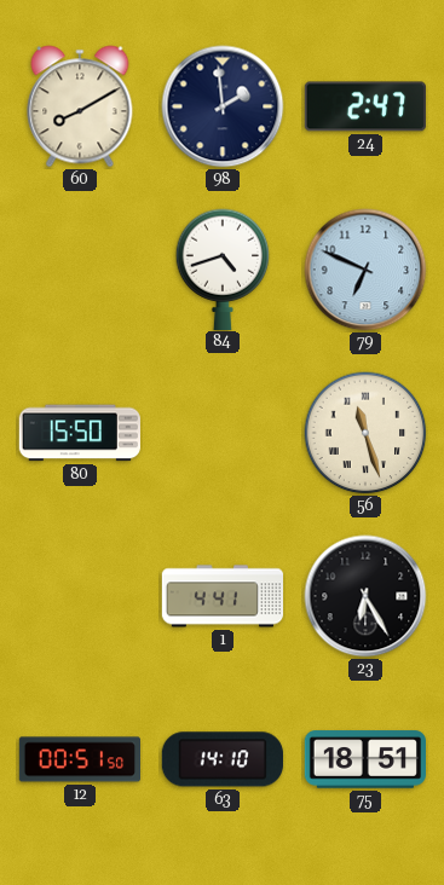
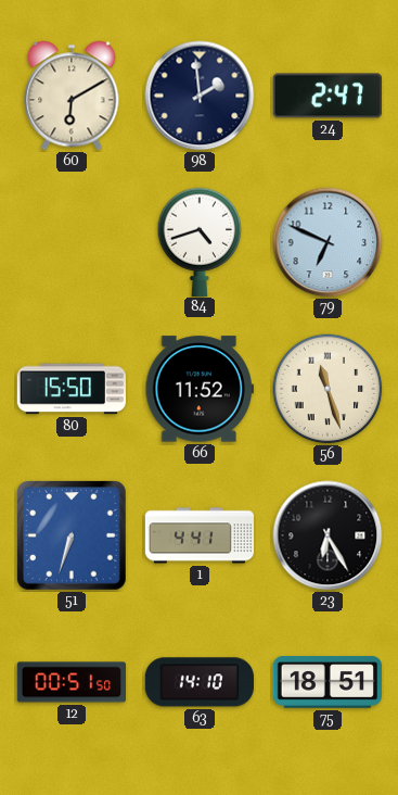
60: 8:10 -> 6:10
66: none -> 11:52
51: none -> 6:33
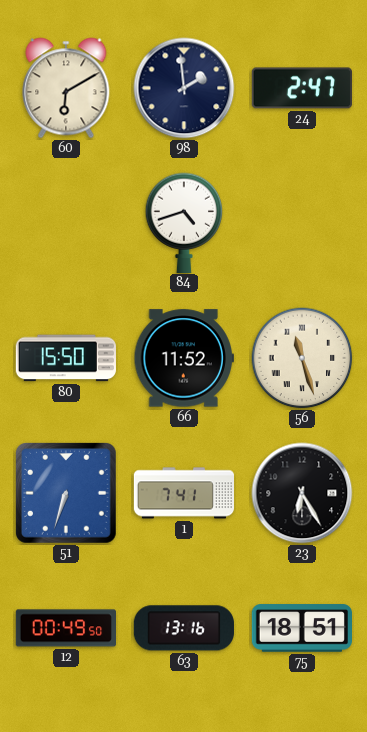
79: 6:49 -> none
1: 4:41 -> 7:41
12: 00:51 -> 00:49
63: 14:10 -> 13:16
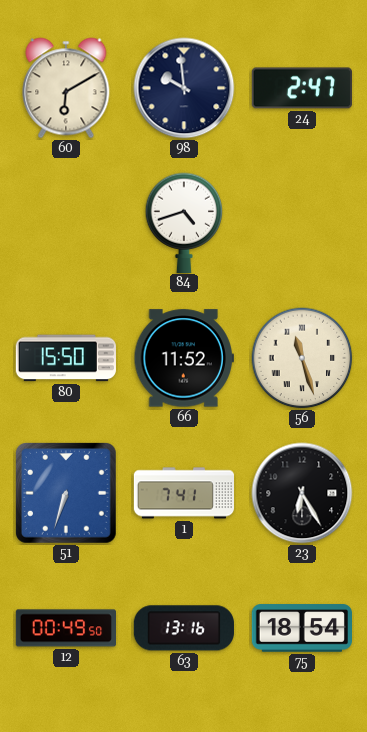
98: 1:59 -> 9:59
75: 18:51 -> 18:54
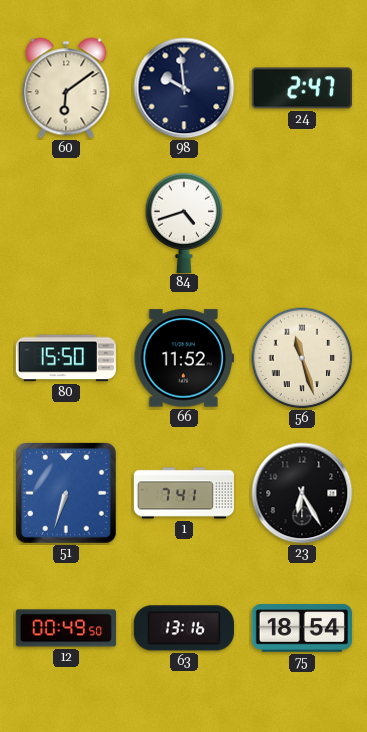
60: 6:10 -> 6:09
